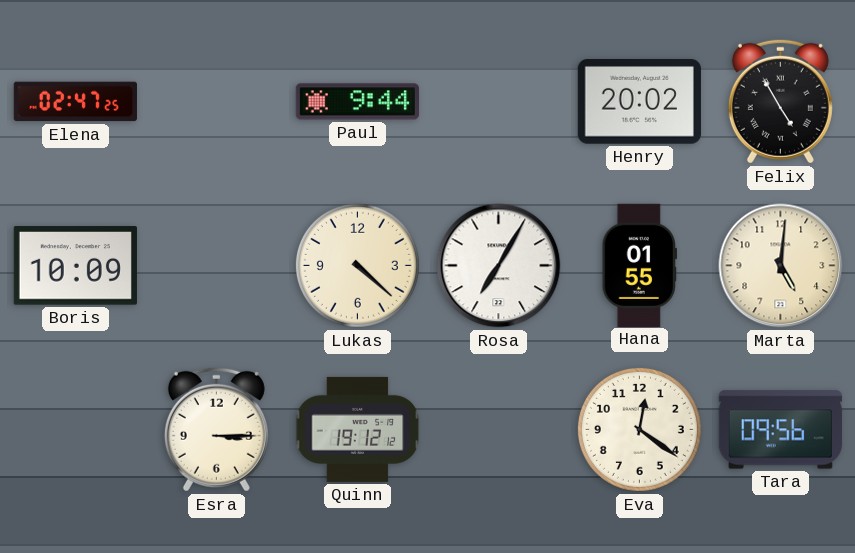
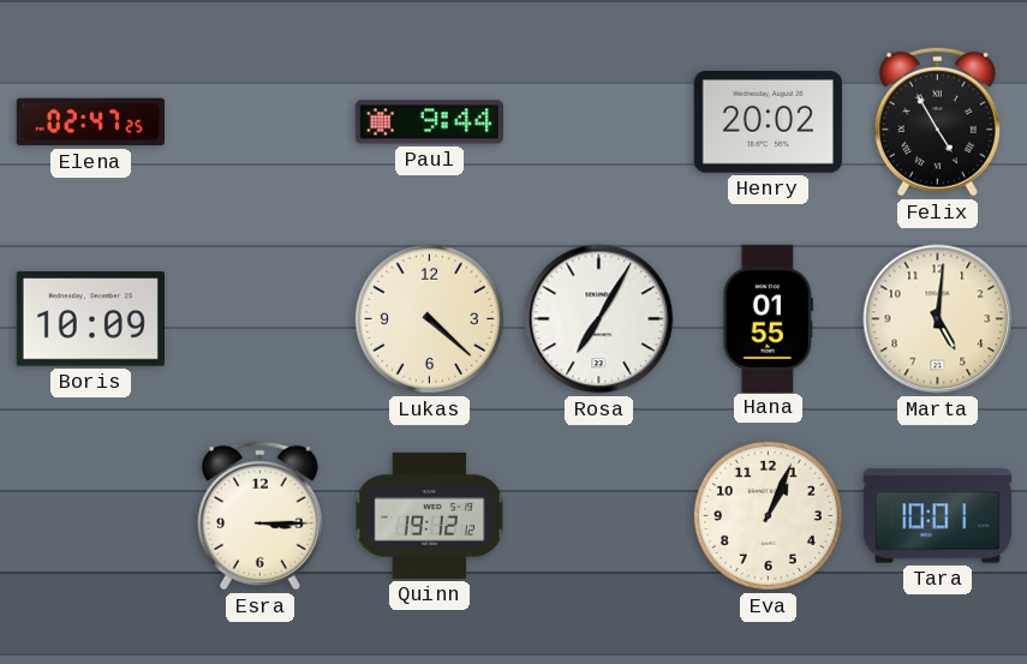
Eva: 12:21 -> 1:04
Tara: 09:56 -> 10:01
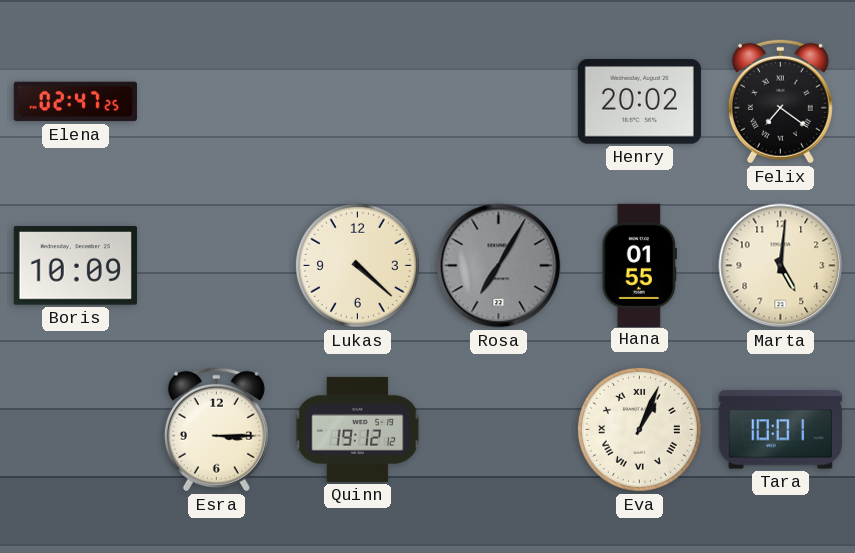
Paul: 9:44 -> none
Felix: 4:55 -> 7:21
Rosa dial: white -> grey
Eva numerals: Arabic -> Roman
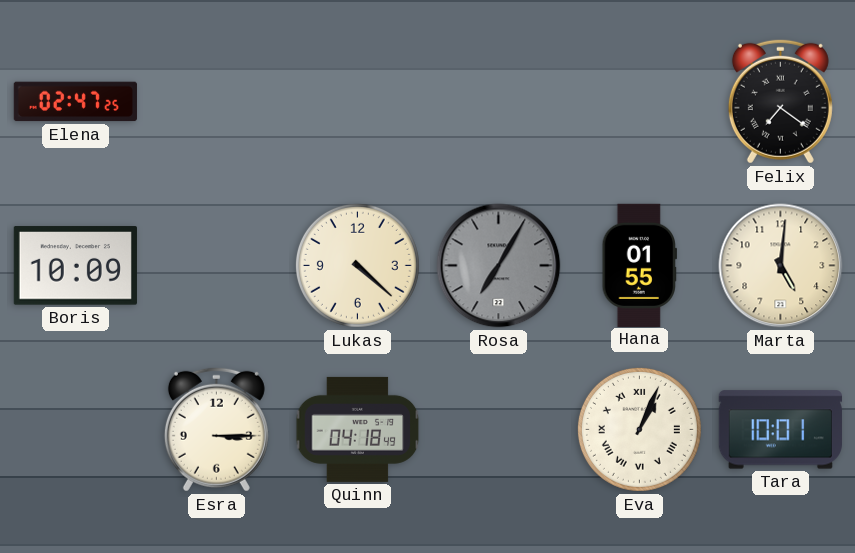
Henry: 20:02 -> none
Quinn: 19:12 -> 04:18
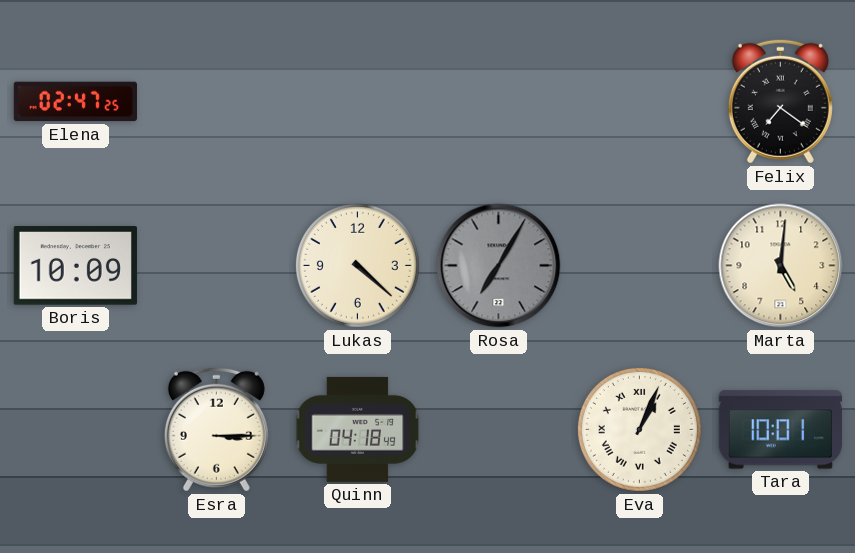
Hana: 01:55 -> none
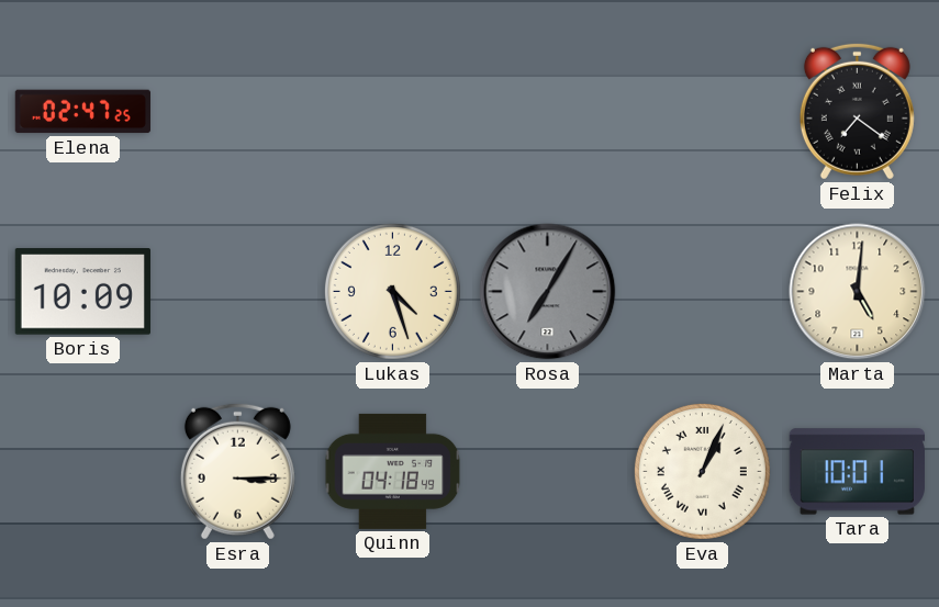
Lukas: 4:22 -> 4:27
